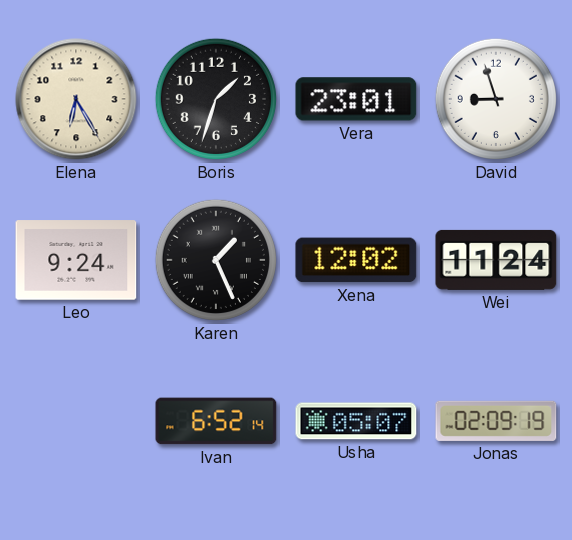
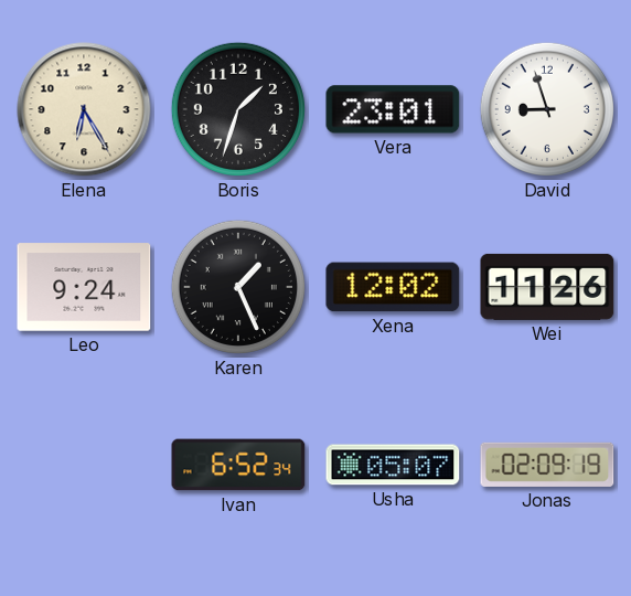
Wei: 11:24 -> 11:26
Ivan: 6:52:14 -> 6:52:34
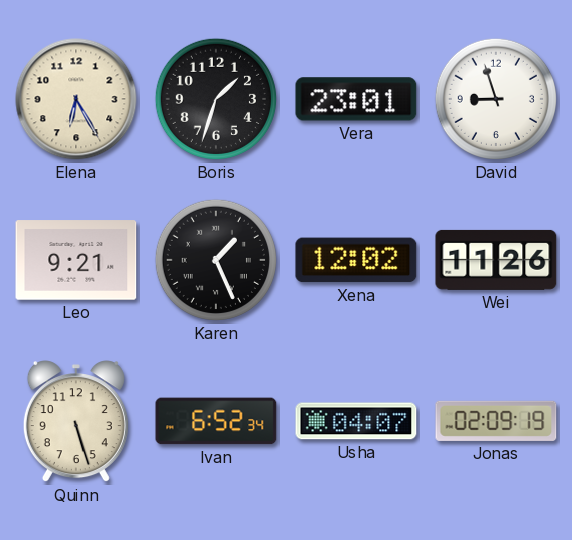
Leo: 9:24 -> 9:21
Quinn: none -> 5:27
Usha: 05:07 -> 04:07
